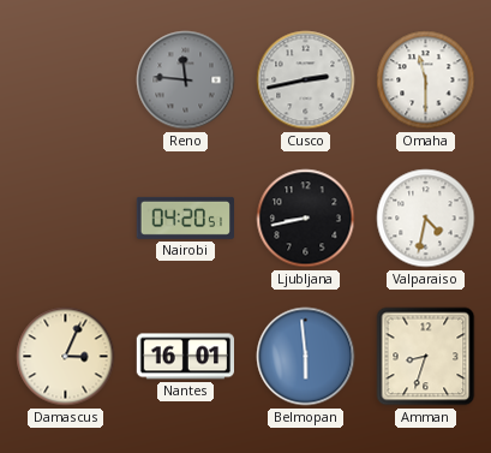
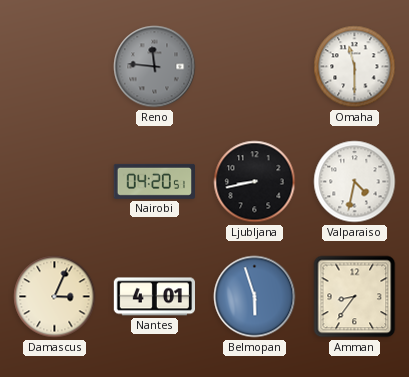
Cusco: 2:43 -> none
Nantes: 16:01 -> 4:01
Belmopan: 5:59 -> 5:57
Amman: 8:33 -> 8:36
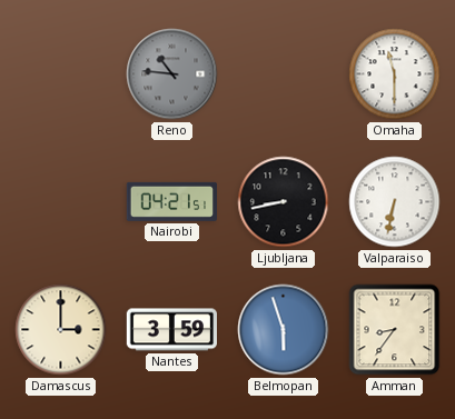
Reno: 11:46 -> 10:46
Nairobi: 04:20 -> 04:21
Valparaiso: 4:32 -> 6:32
Damascus: 3:04 -> 3:00
Nantes: 4:01 -> 3:59
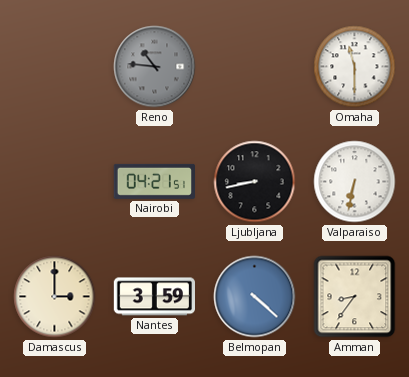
Belmopan: 5:57 -> 4:22
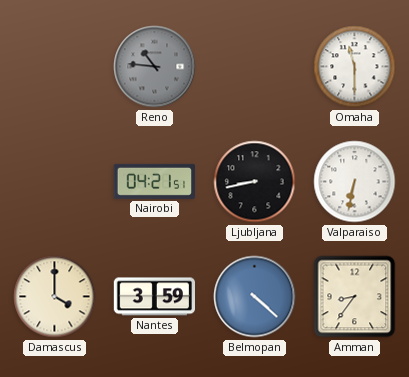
Damascus: 3:00 -> 4:00
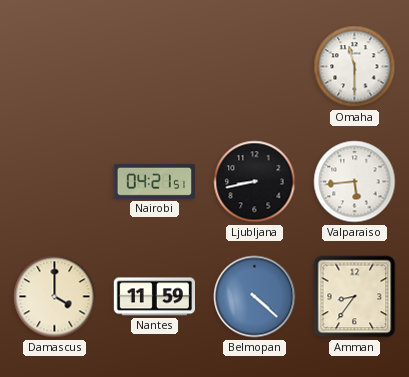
Reno: 10:46 -> none
Valparaiso: 6:32 -> 5:44
Nantes: 3:59 -> 11:59
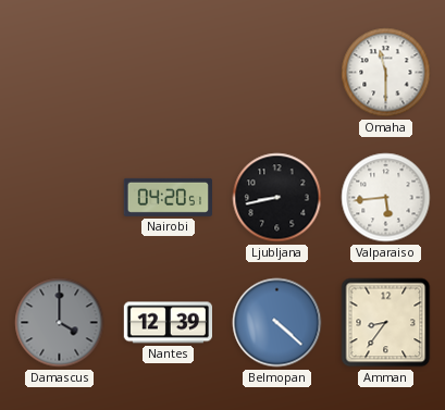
Nairobi: 04:21 -> 04:20
Damascus dial: cream -> grey
Nantes: 11:59 -> 12:39
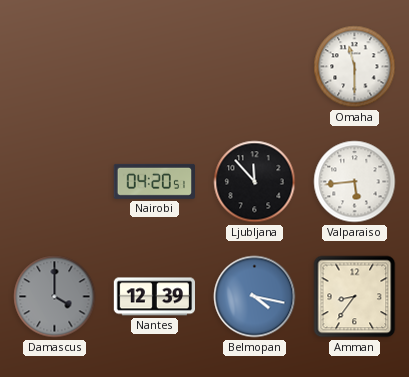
Ljubljana: 8:43 -> 11:53
Belmopan: 4:22 -> 4:17
